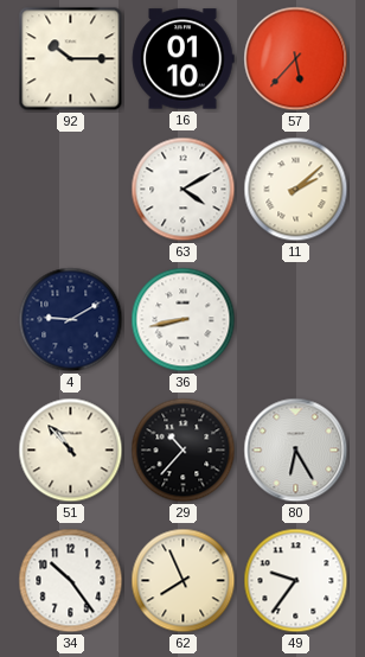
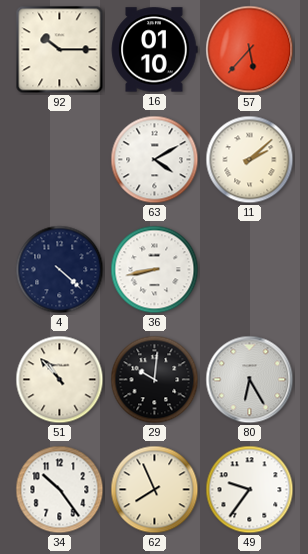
4: 9:10 -> 4:22
29: 10:37 -> 10:01
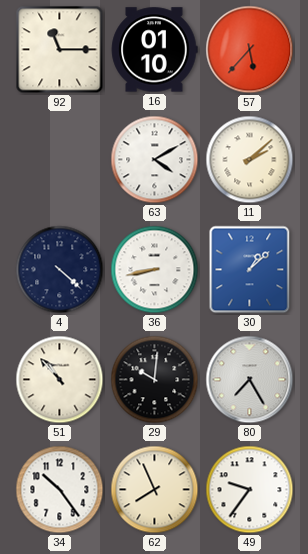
92: 10:15 -> 11:15
30: none -> 1:08
80: 6:25 -> 7:25
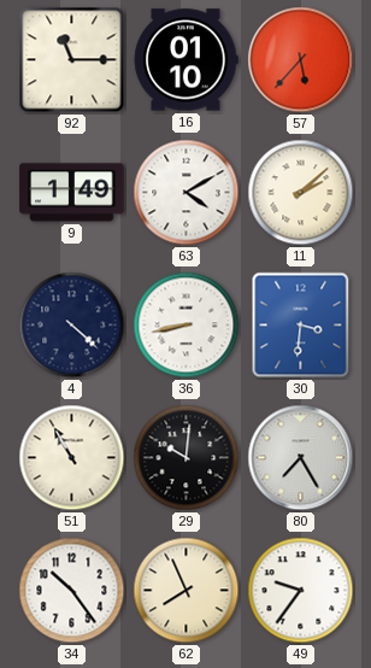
9: none -> 1:49
30: 1:08 -> 3:31
51: 10:53 -> 10:55
